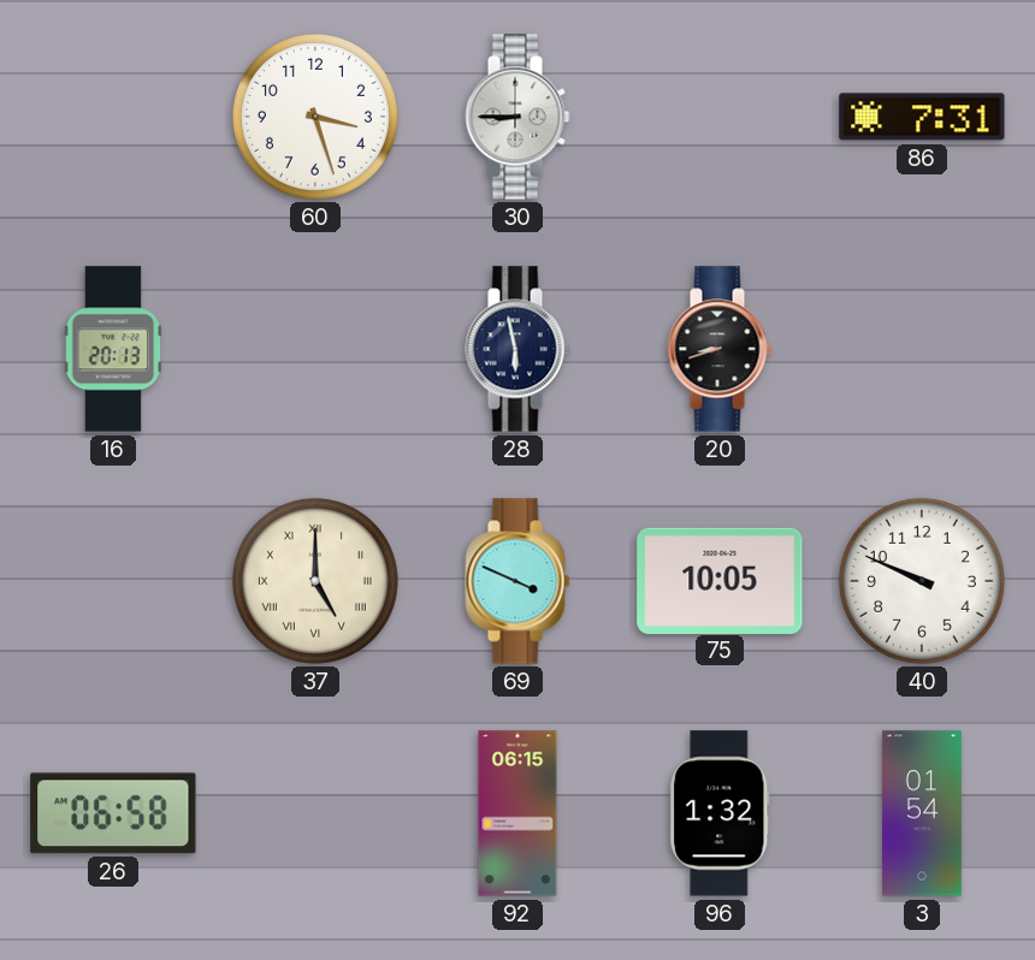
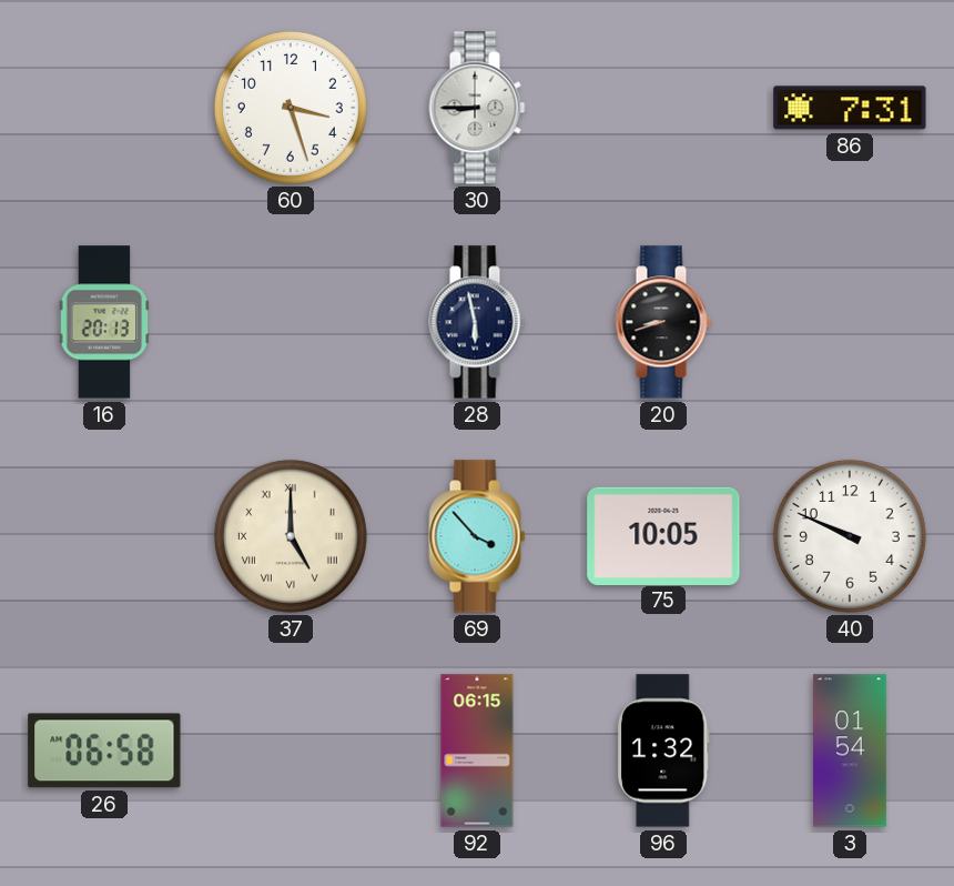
69: 3:49 -> 3:53
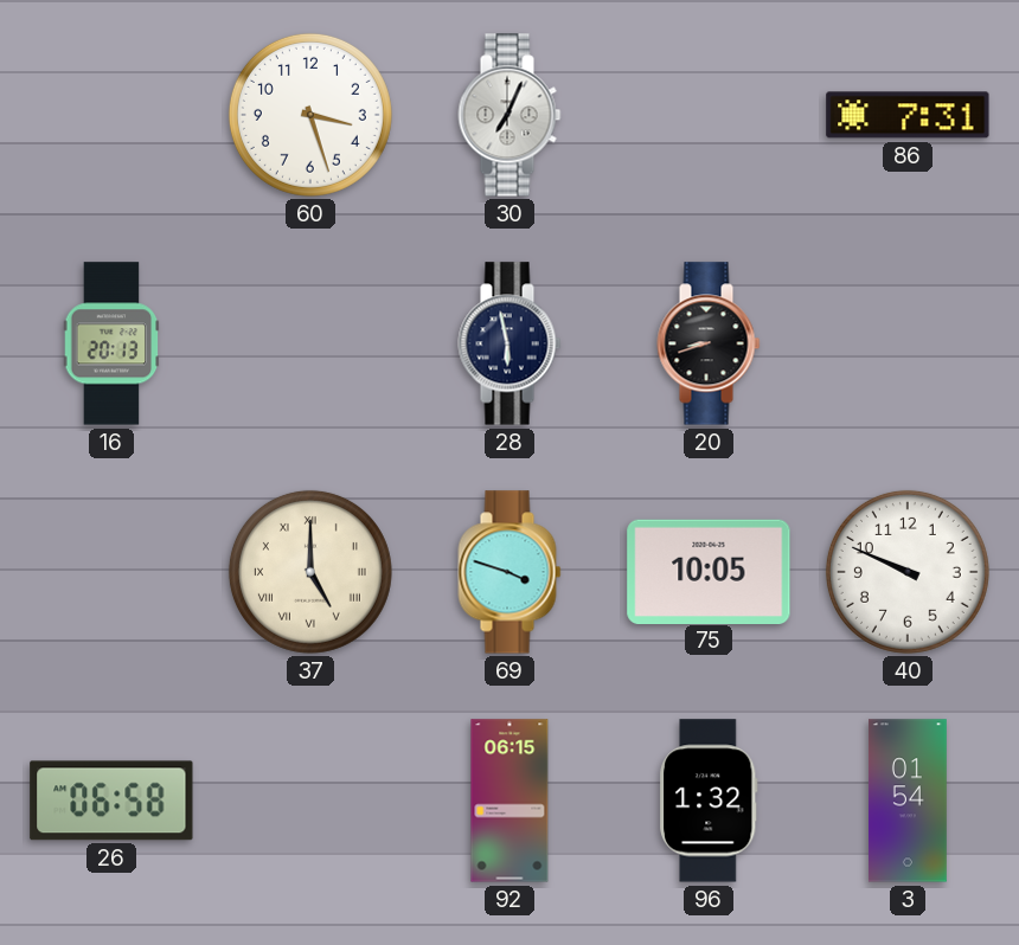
30: 8:45 -> 7:04
69: 3:53 -> 3:48
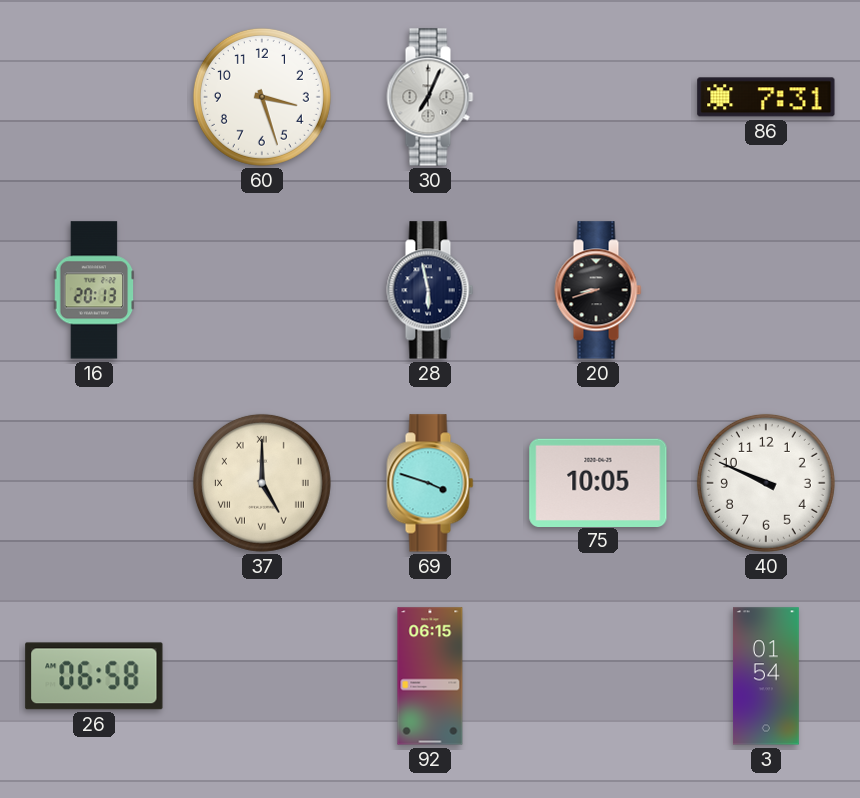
96: 1:32 -> none
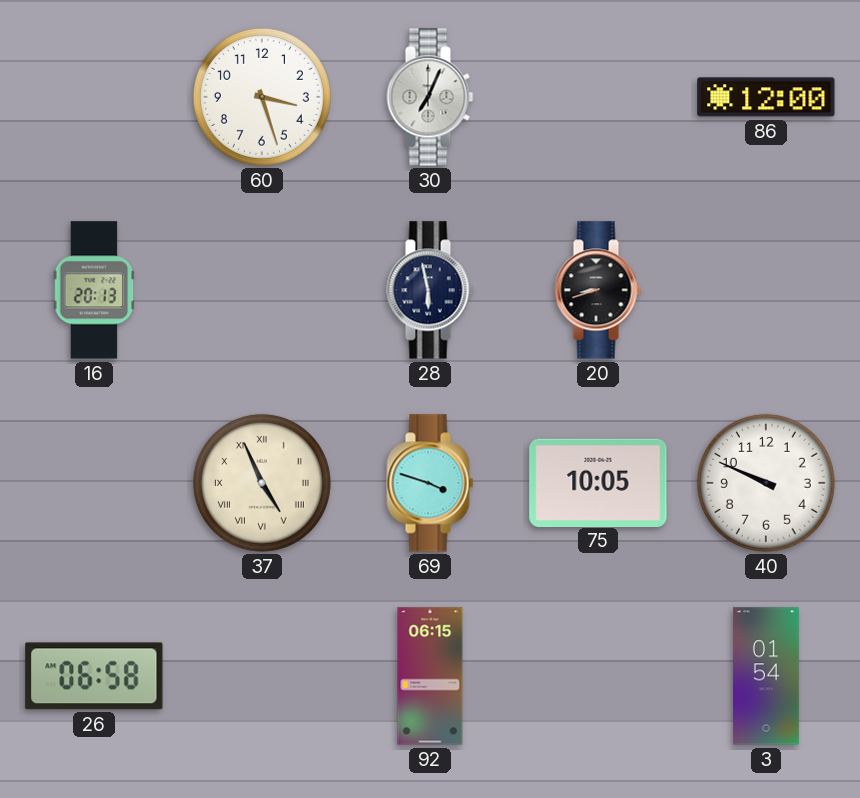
86: 7:31 -> 12:00
37: 5:00 -> 4:56
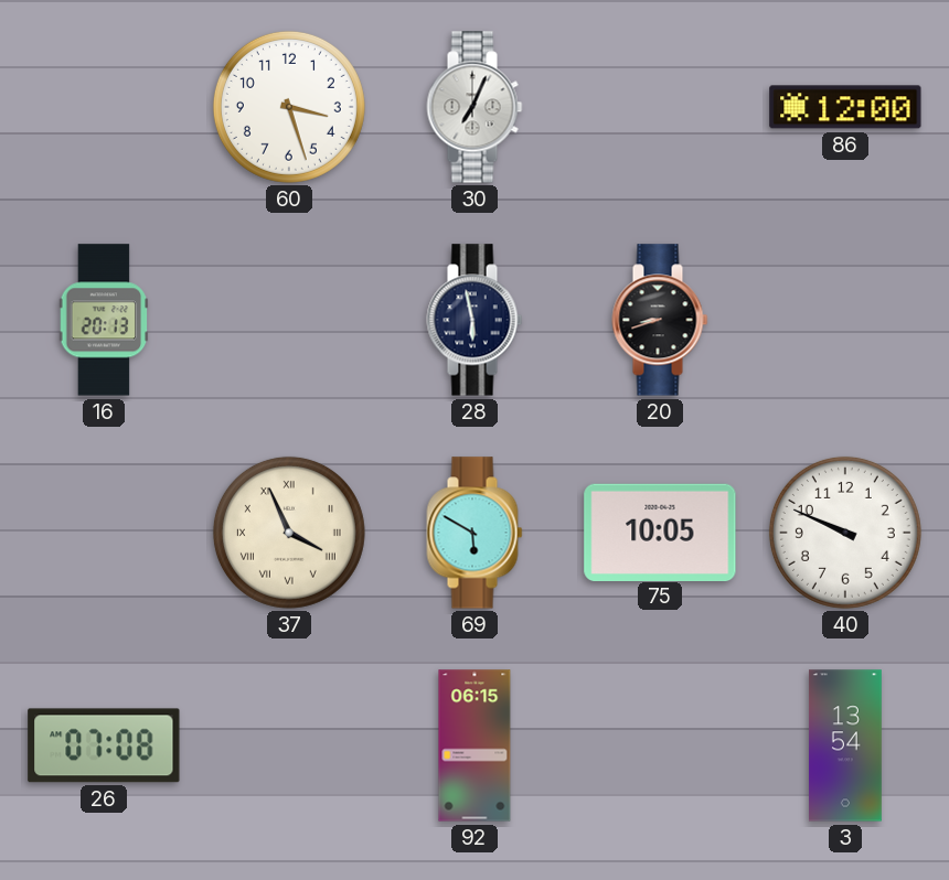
37: 4:56 -> 3:56
69: 3:48 -> 5:50
26: 06:58 -> 07:08
3: 01:54 -> 13:54
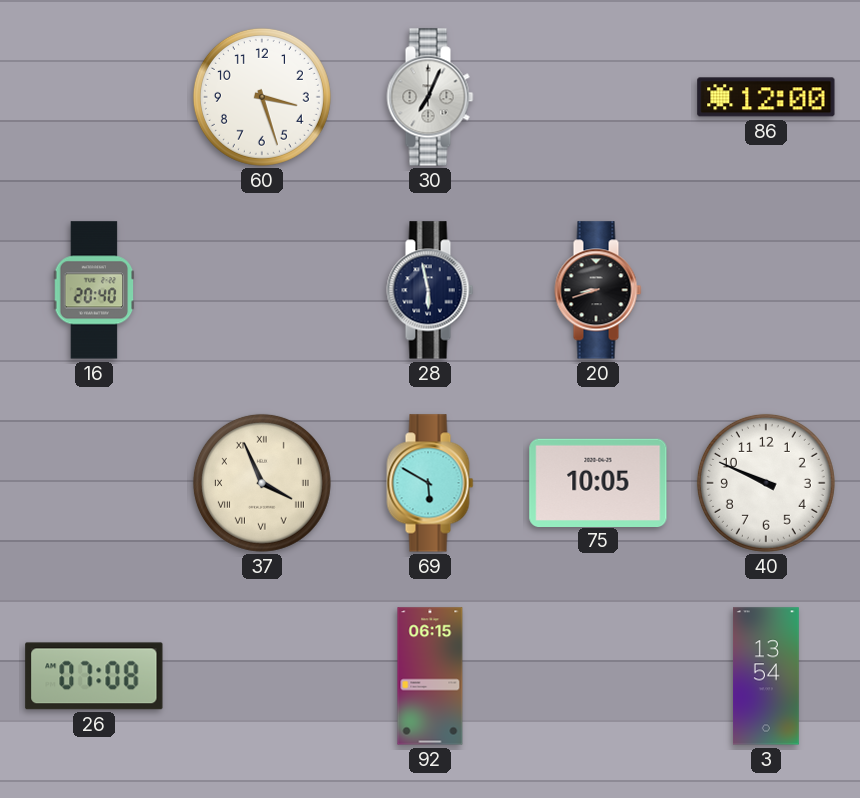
16: 20:13 -> 20:40
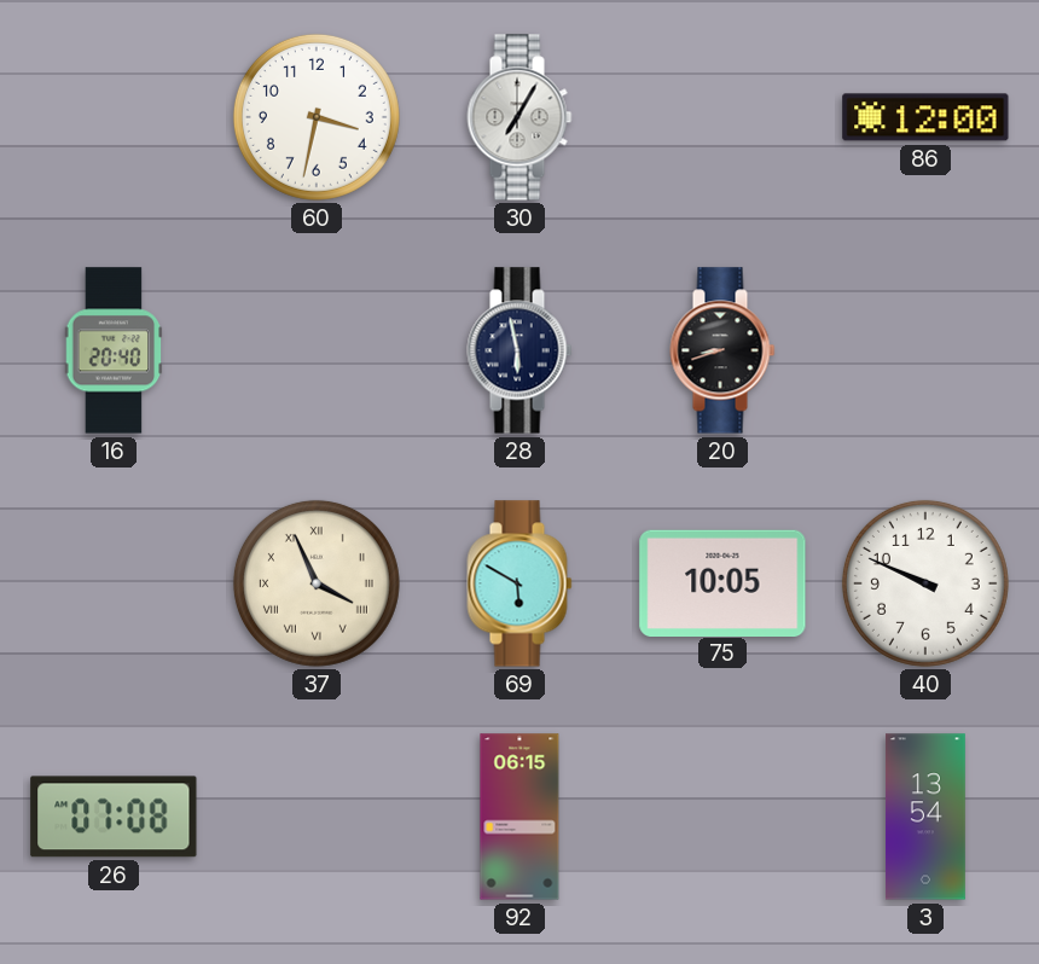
60: 3:27 -> 3:32
30: 7:04 -> 7:05
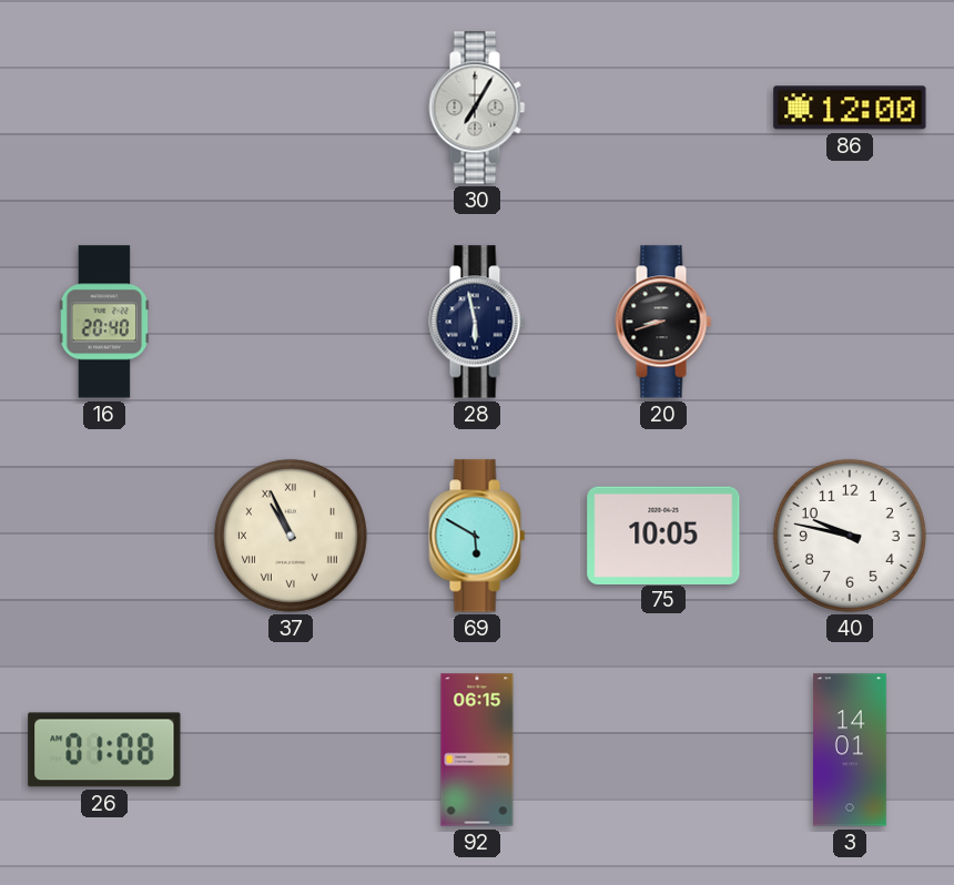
60: 3:32 -> none
37: 3:56 -> 10:56
40: 9:49 -> 9:47
26: 07:08 -> 01:08
3: 13:54 -> 14:01
